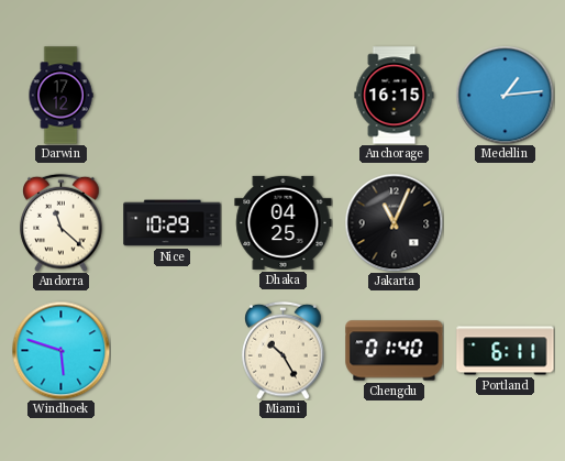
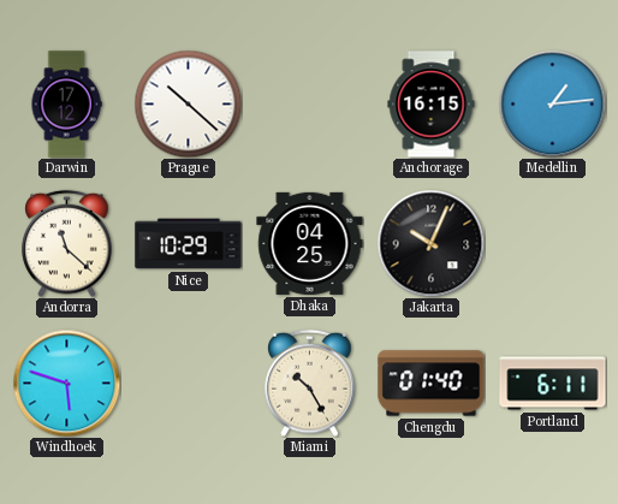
Prague: none -> 10:22
Jakarta: 11:04 -> 10:04
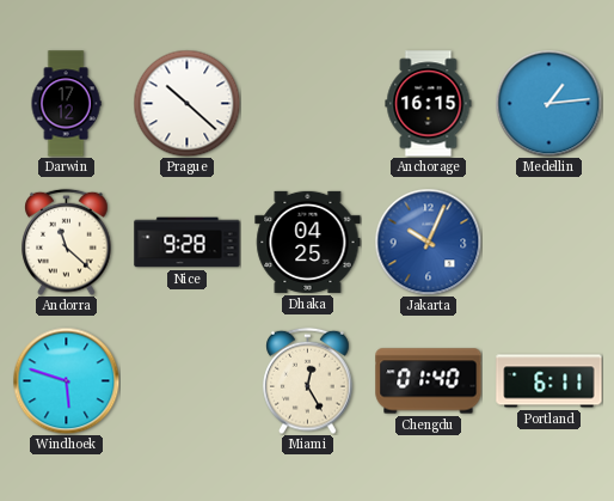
Nice: 10:29 -> 9:28
Jakarta dial: black -> blue
Miami: 10:25 -> 12:25
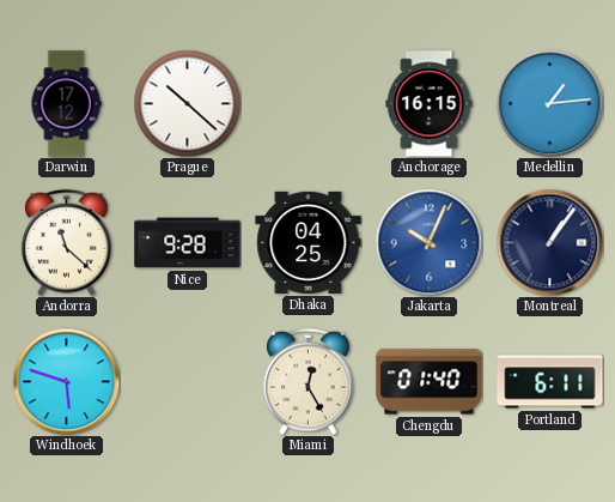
Montreal: none -> 1:06
